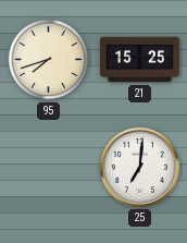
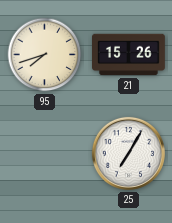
21: 15:25 -> 15:26
25: 7:01 -> 7:05
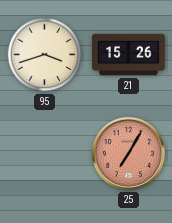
95: 7:42 -> 3:42
25 dial: white -> salmon
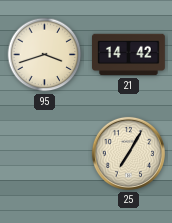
21: 15:26 -> 14:42
25 dial: salmon -> cream
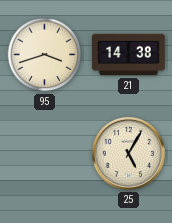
21: 14:42 -> 14:38
25: 7:05 -> 5:05
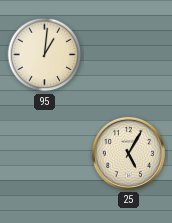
95: 3:42 -> 1:01
21: 14:38 -> none
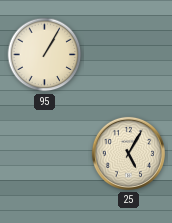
95: 1:01 -> 1:05
